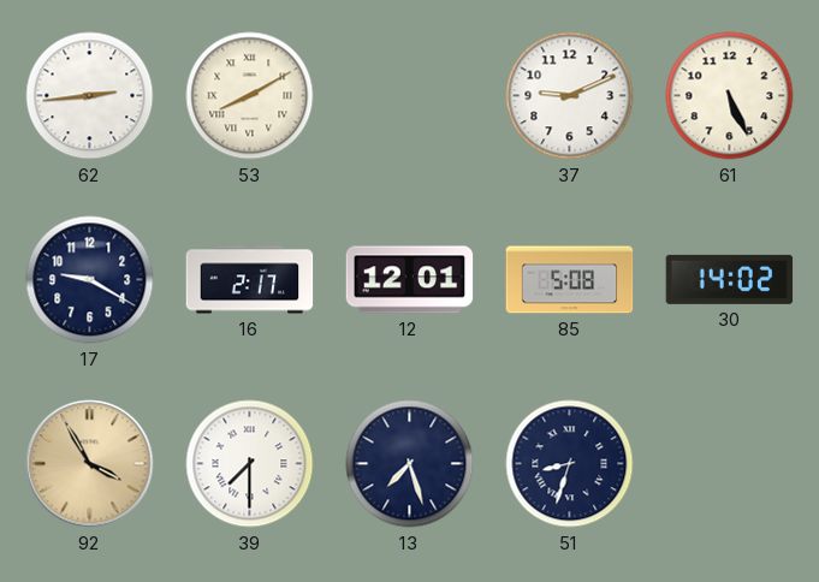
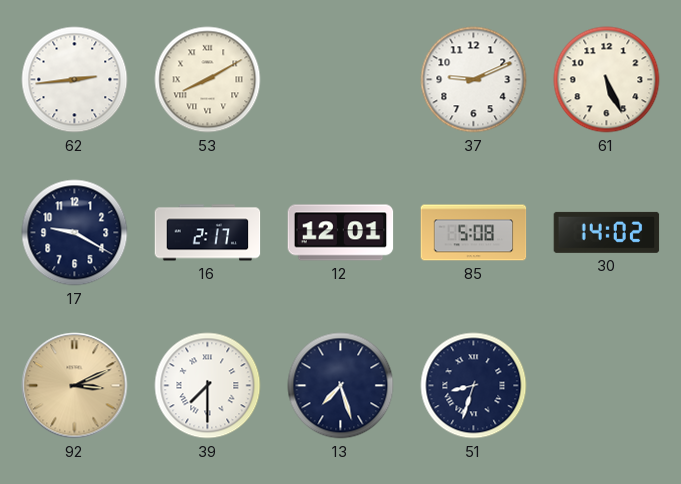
92: 3:55 -> 3:11
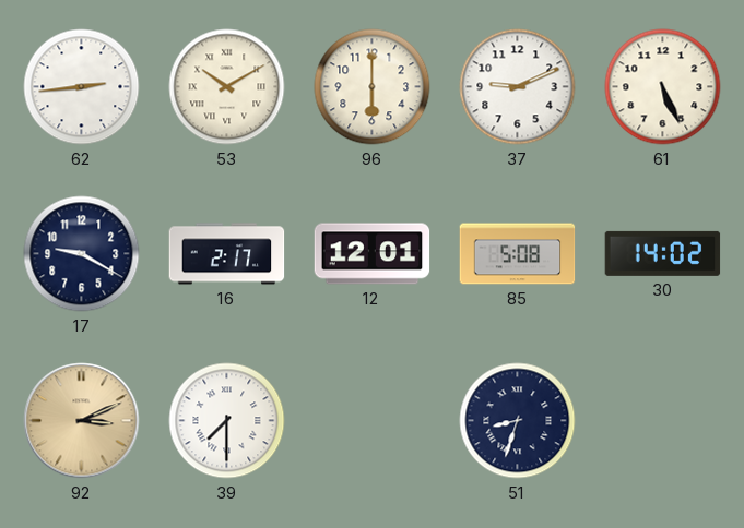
53: 8:10 -> 10:10
96: none -> 6:00
13: 7:27 -> none
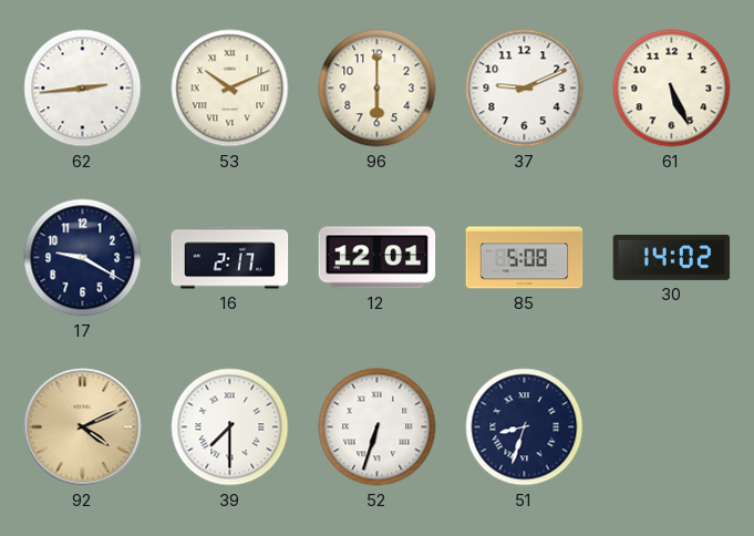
53: 10:10 -> 10:11
92: 3:11 -> 4:11
52: none -> 6:33
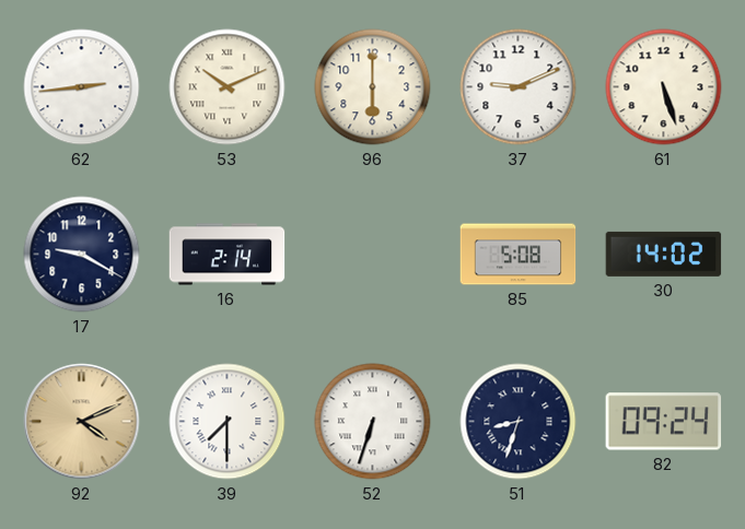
61: 5:26 -> 5:27
16: 2:17 -> 2:14
12: 12:01 -> none
82: none -> 09:24
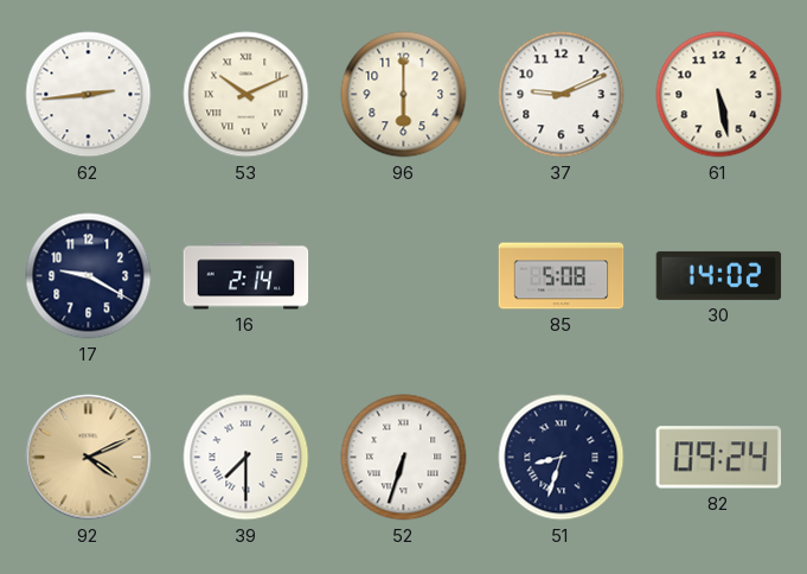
61: 5:27 -> 5:28
